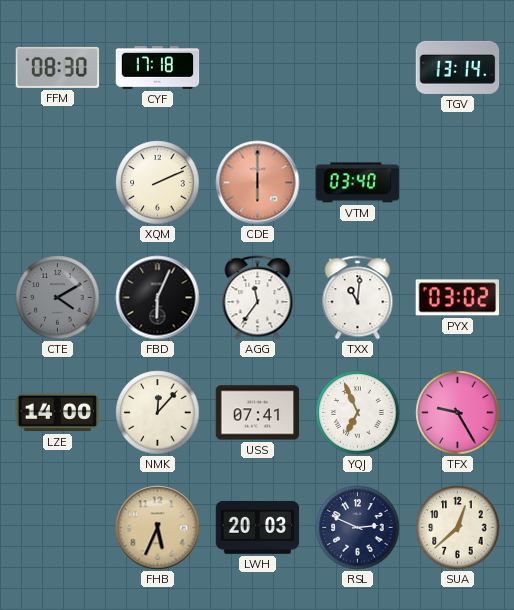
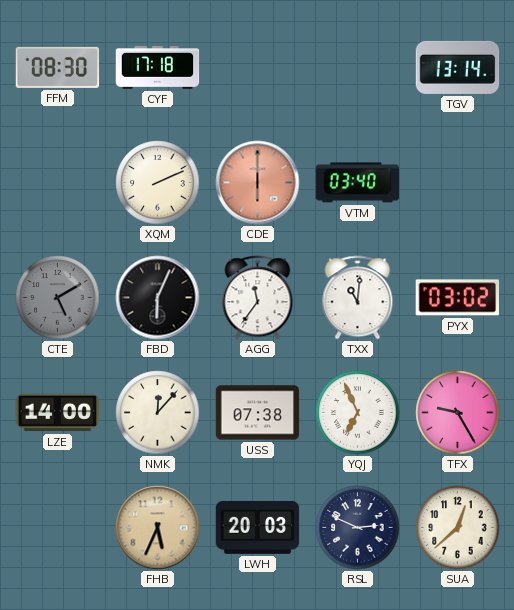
CTE: 4:10 -> 5:10
USS: 07:41 -> 07:38
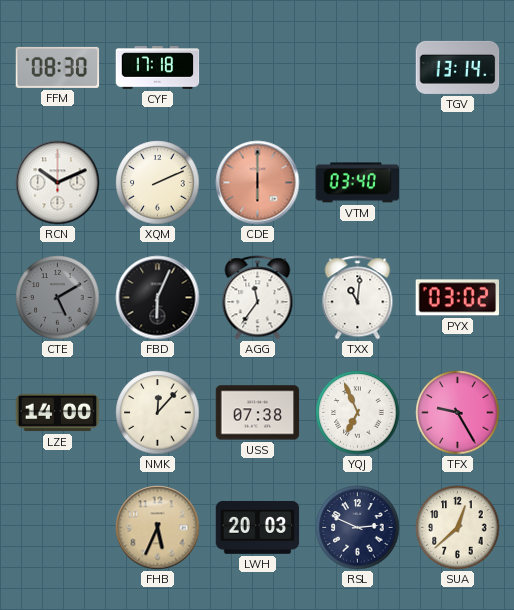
RCN: none -> 10:11
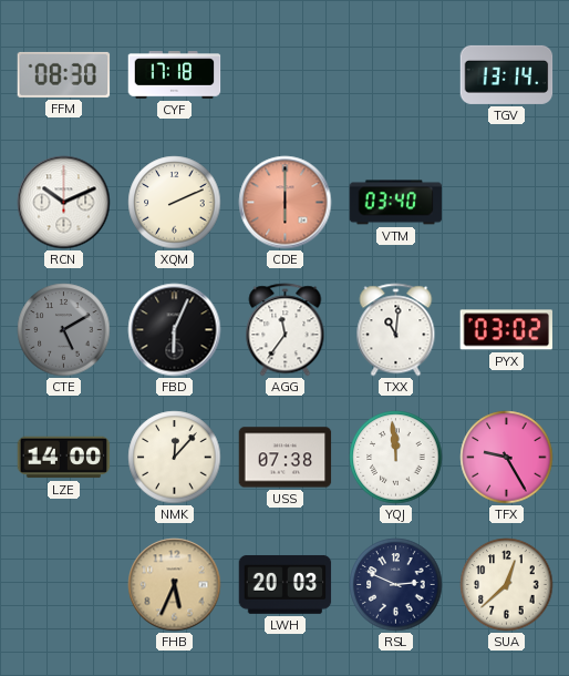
YQJ: 6:56 -> 11:59
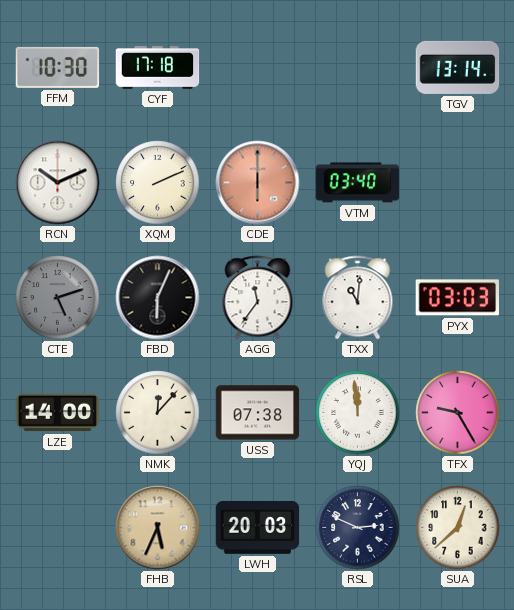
FFM: 08:30 -> 10:30
CTE: 5:10 -> 5:12
PYX: 03:02 -> 03:03
